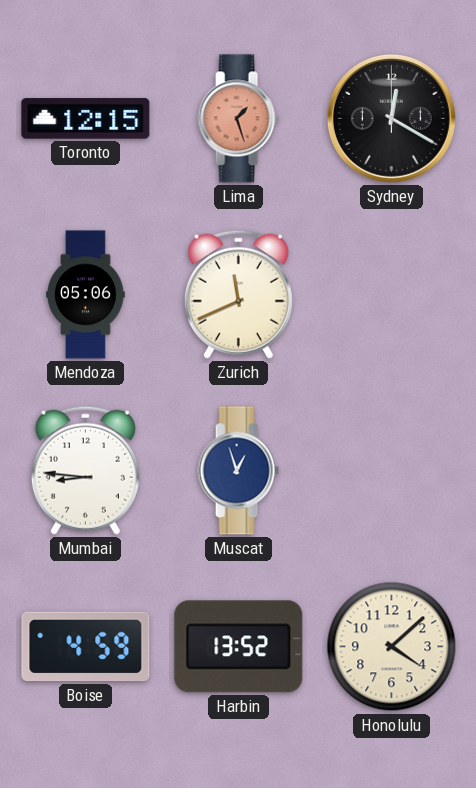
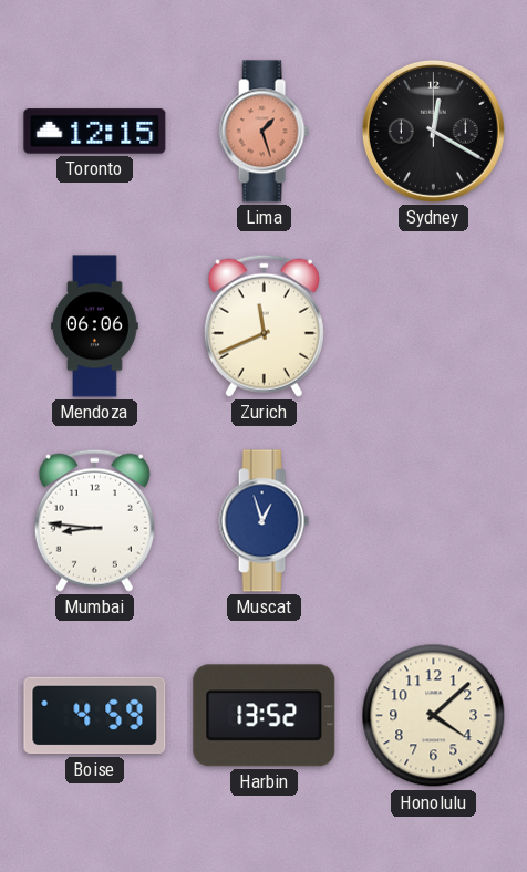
Mendoza: 05:06 -> 06:06
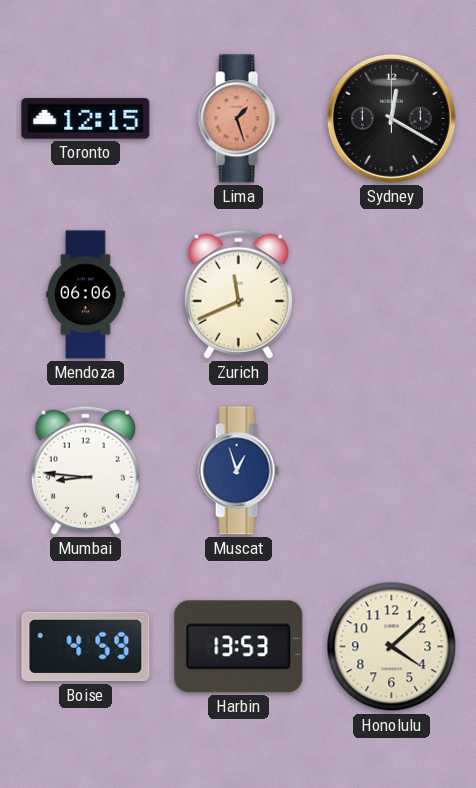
Harbin: 13:52 -> 13:53
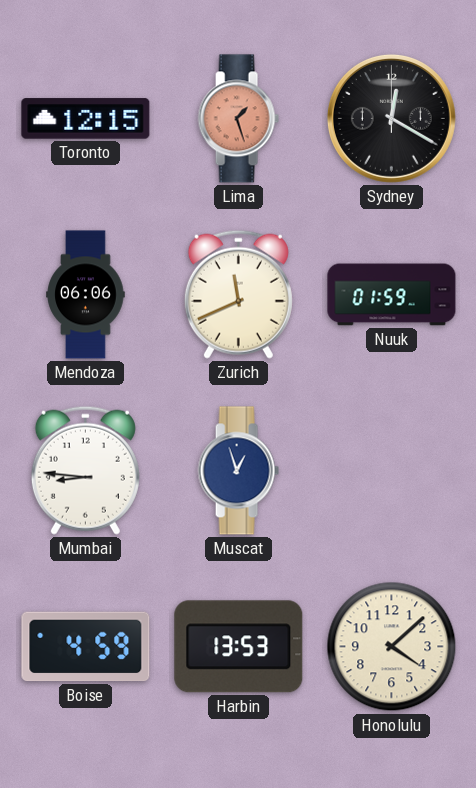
Nuuk: none -> 01:59
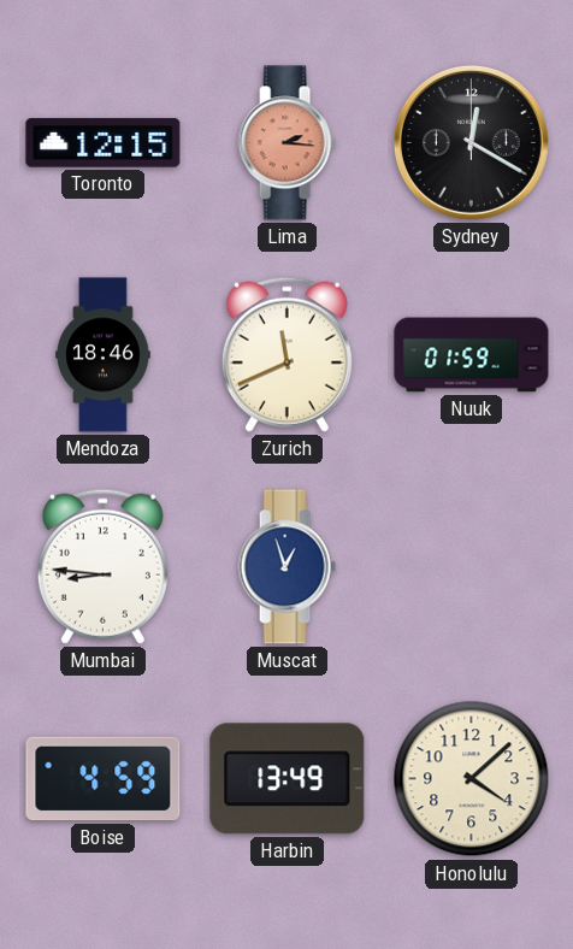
Lima: 1:27 -> 2:16
Mendoza: 06:06 -> 18:46
Harbin: 13:53 -> 13:49
